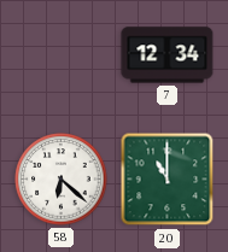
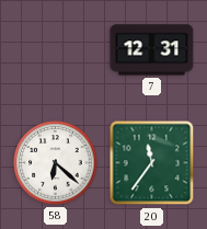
7: 12:34 -> 12:31
20: 11:00 -> 11:36
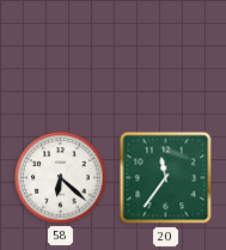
7: 12:31 -> none
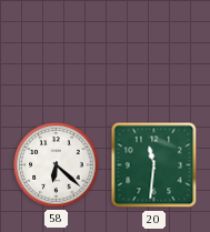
20: 11:36 -> 11:31
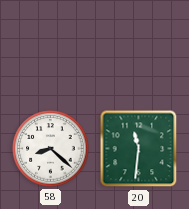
58: 6:22 -> 8:22
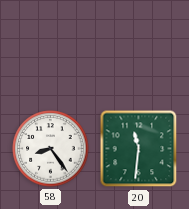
58: 8:22 -> 8:24
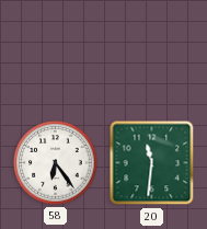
58: 8:24 -> 6:24
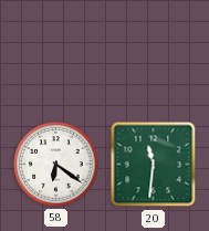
58: 6:24 -> 6:21
